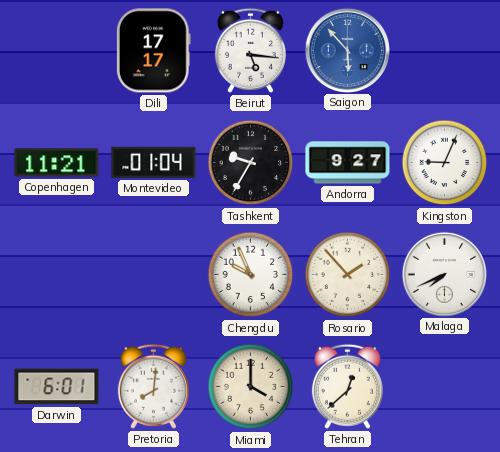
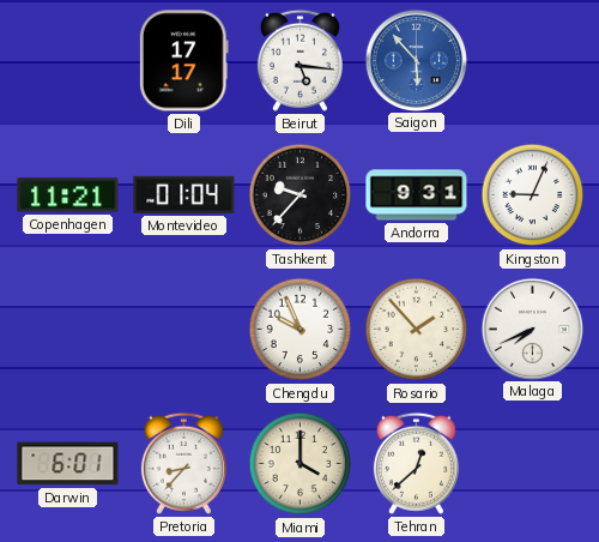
Tashkent: 9:35 -> 9:37
Andorra: 9:27 -> 9:31
Pretoria: 8:01 -> 8:37
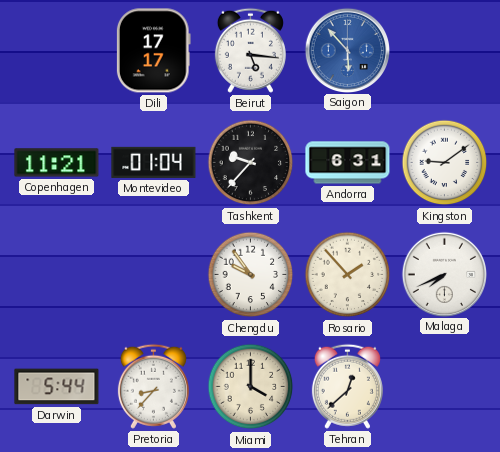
Andorra: 9:31 -> 6:31
Kingston: 9:04 -> 9:09
Chengdu: 9:56 -> 9:54
Darwin: 6:01 -> 5:44
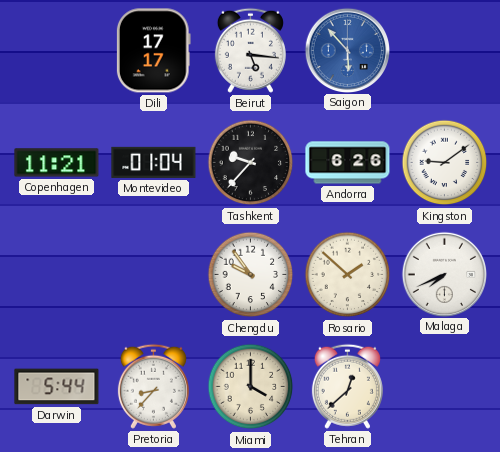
Andorra: 6:31 -> 6:26
Rosario: 1:53 -> 1:52
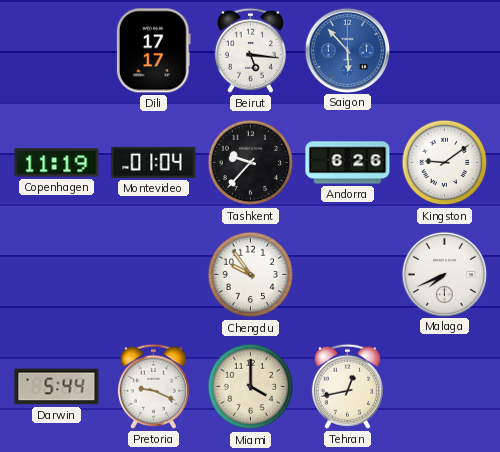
Copenhagen: 11:21 -> 11:19
Rosario: 1:52 -> none
Pretoria: 8:37 -> 9:19
Tehran: 12:38 -> 12:43
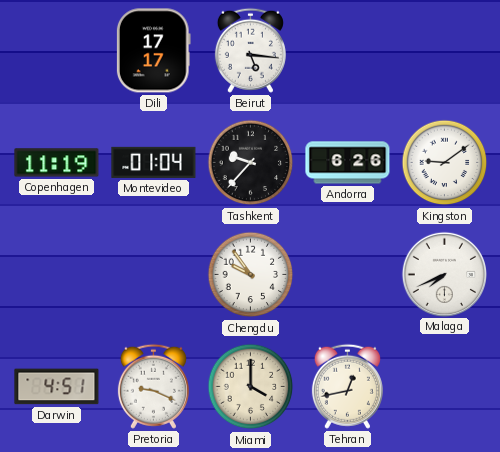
Saigon: 5:53 -> none
Darwin: 5:44 -> 4:51
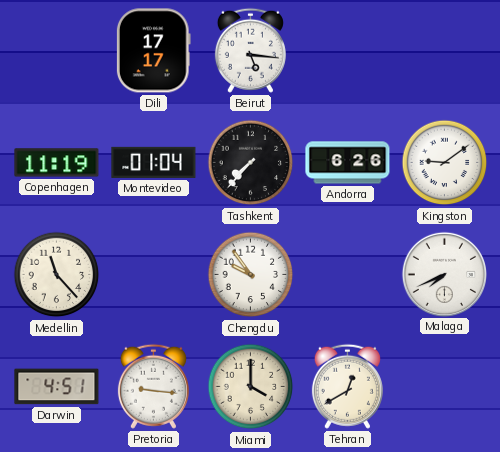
Tashkent: 9:37 -> 7:37
Medellin: none -> 11:23
Pretoria: 9:19 -> 9:16
Tehran: 12:43 -> 12:40
